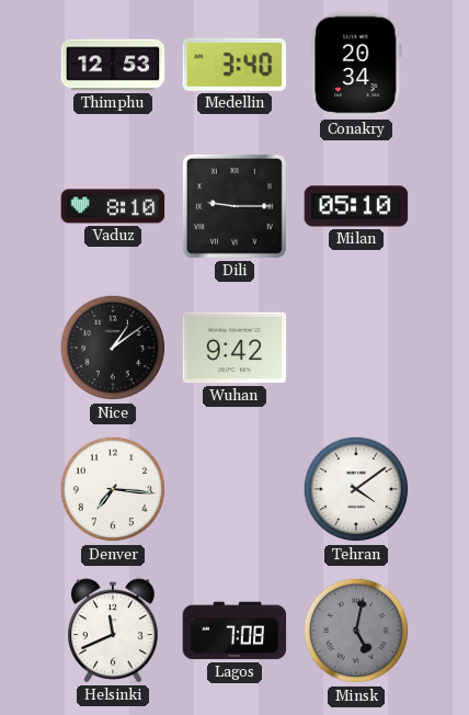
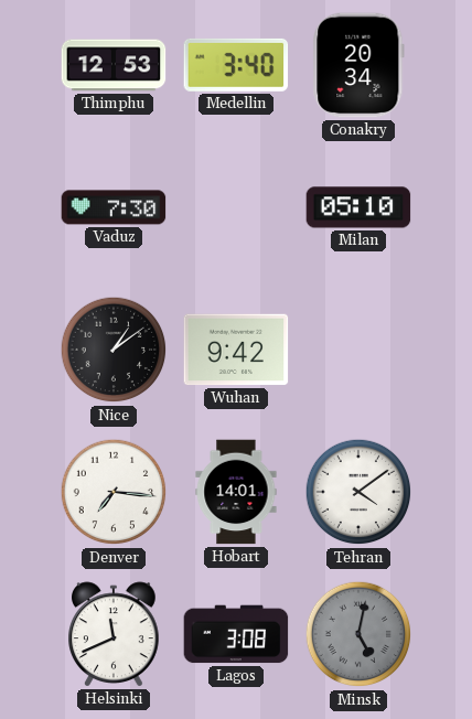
Vaduz: 8:10 -> 7:30
Dili: 9:15 -> none
Hobart: none -> 14:01
Lagos: 7:08 -> 3:08
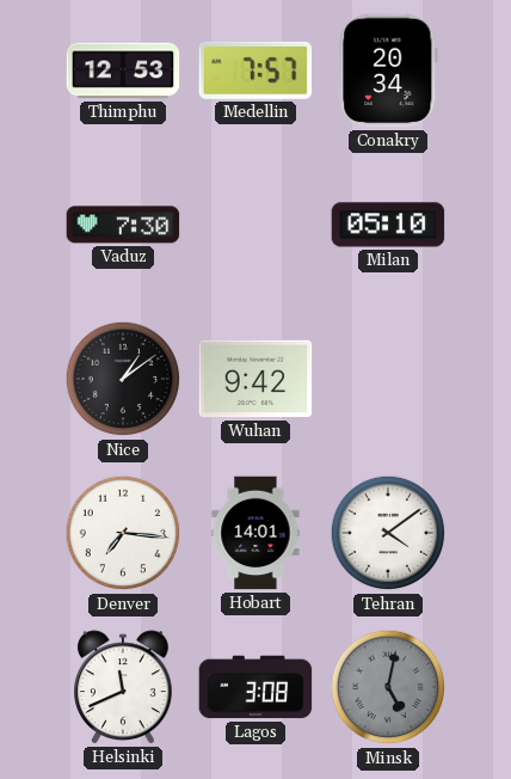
Medellin: 3:40 -> 7:57
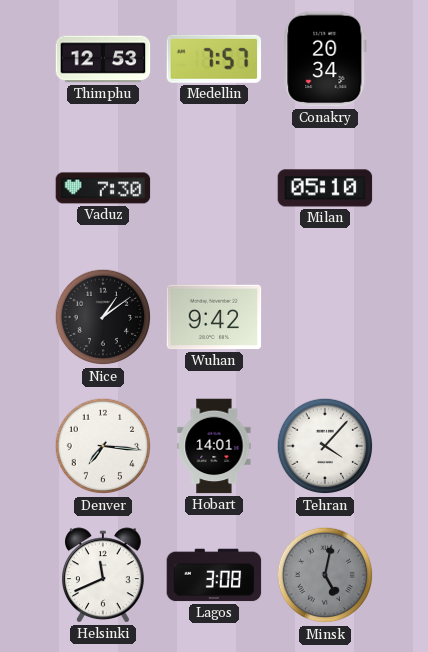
Tehran: 4:09 -> 4:07
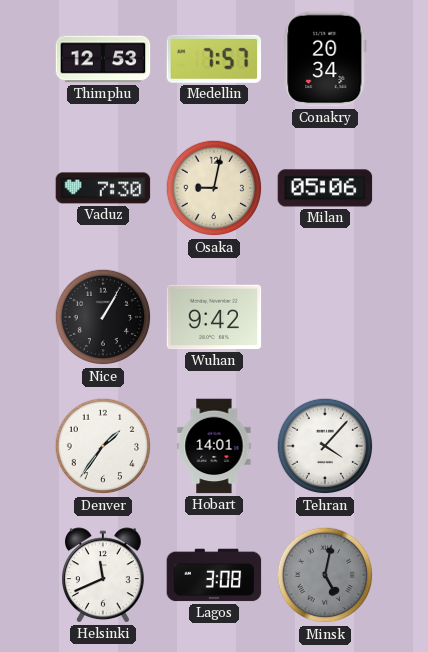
Osaka: none -> 9:02
Milan: 05:10 -> 05:06
Nice: 1:09 -> 1:05
Denver: 7:16 -> 1:36
